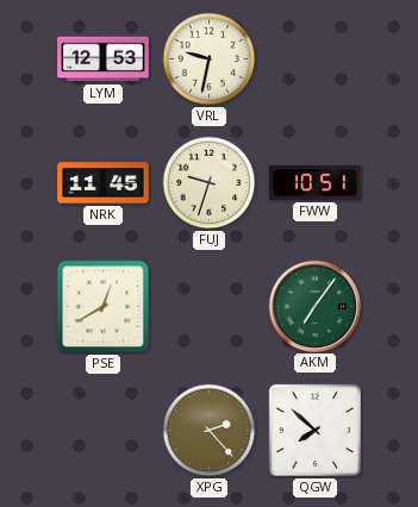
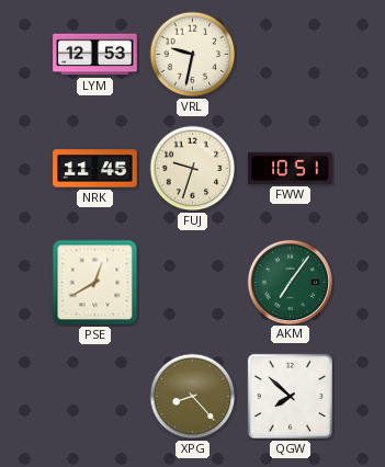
XPG: 2:23 -> 8:23
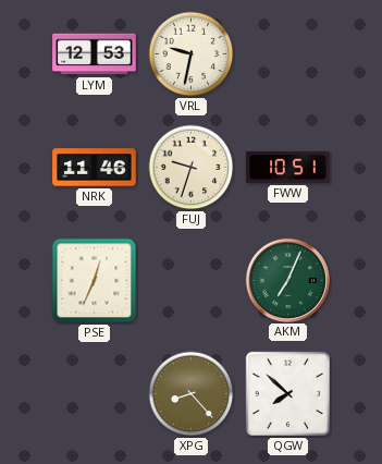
NRK: 11:45 -> 11:46
PSE: 12:40 -> 12:34
AKM: 7:06 -> 7:04
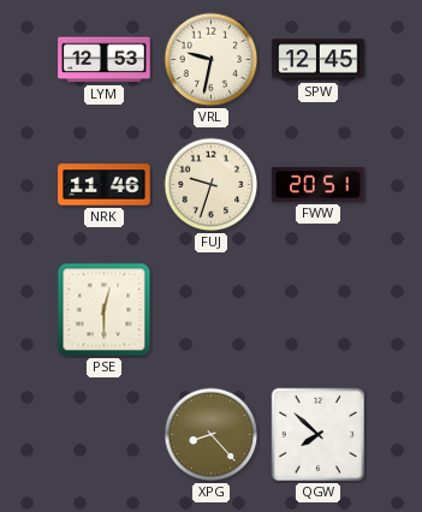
SPW: none -> 12:45
FWW: 10:51 -> 20:51
PSE: 12:34 -> 12:30
AKM: 7:04 -> none
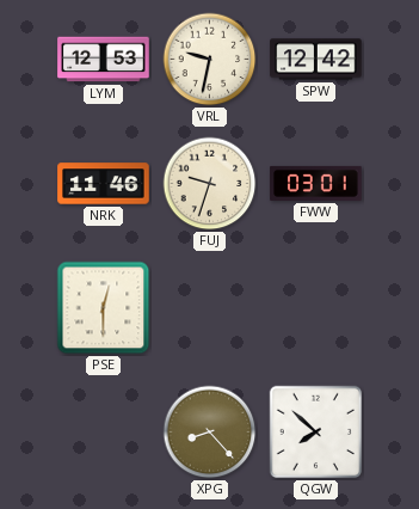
SPW: 12:45 -> 12:42
FWW: 20:51 -> 03:01
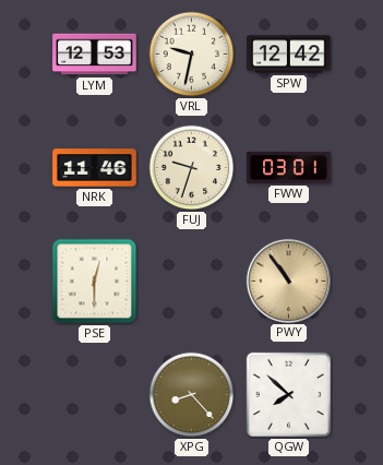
PWY: none -> 10:54
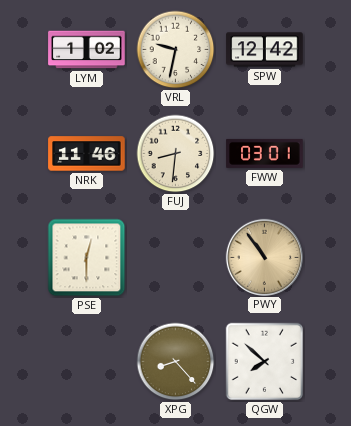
LYM: 12:53 -> 1:02
FUJ: 9:33 -> 8:31
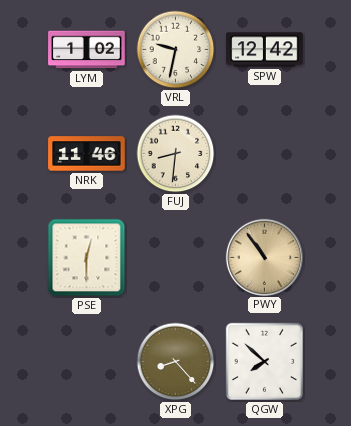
FWW: 03:01 -> none
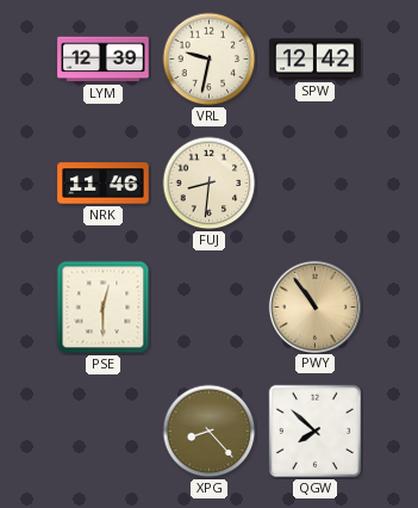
LYM: 1:02 -> 12:39
